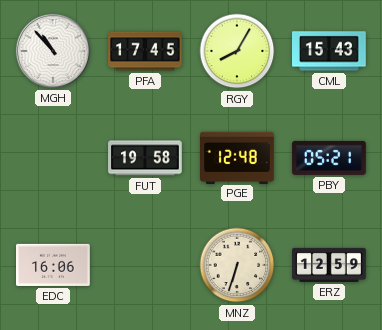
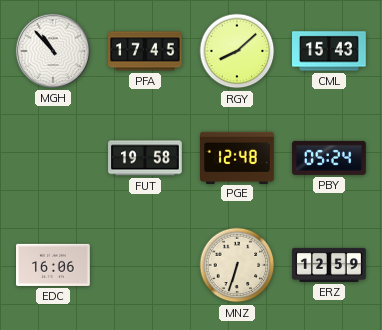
RGY: 8:05 -> 8:08
PBY: 05:21 -> 05:24
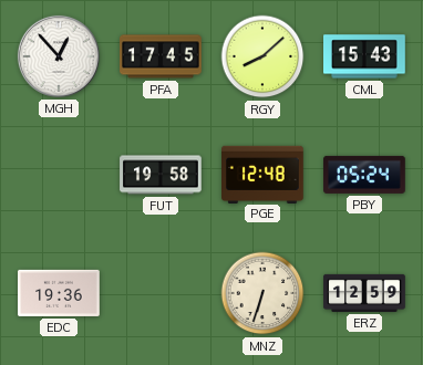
MGH: 10:53 -> 12:53
EDC: 16:06 -> 19:36
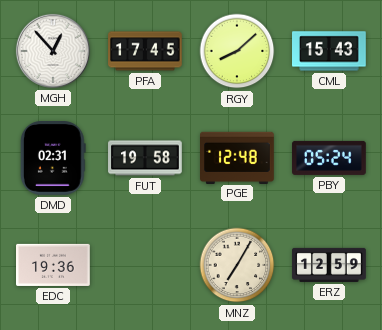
DMD: none -> 02:31
MNZ: 6:33 -> 7:05
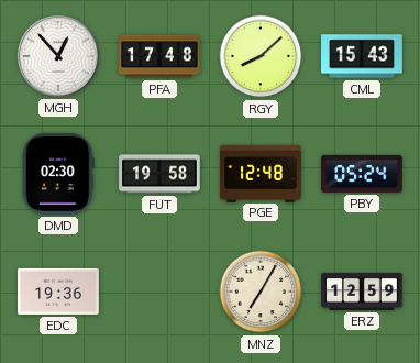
PFA: 17:45 -> 17:48
DMD: 02:31 -> 02:30
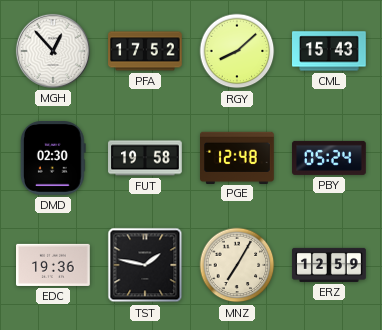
PFA: 17:48 -> 17:52
TST: none -> 1:47
